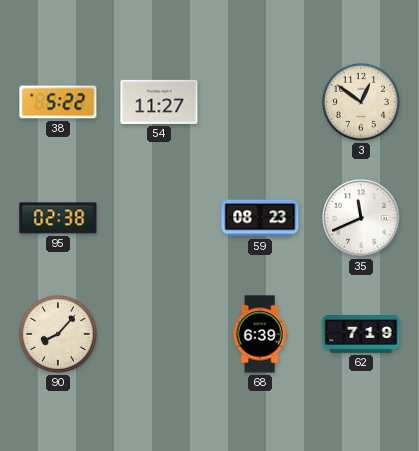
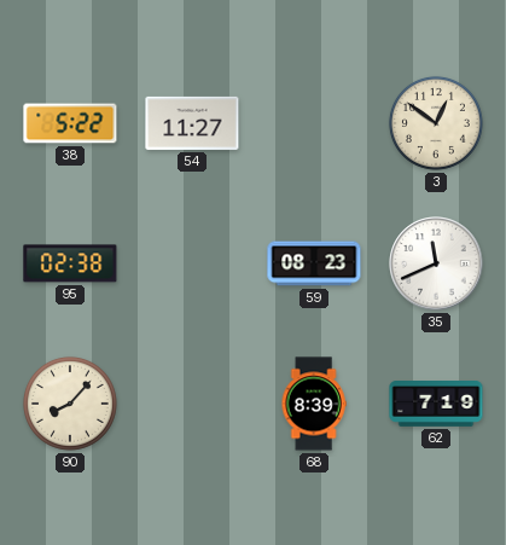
68: 6:39 -> 8:39
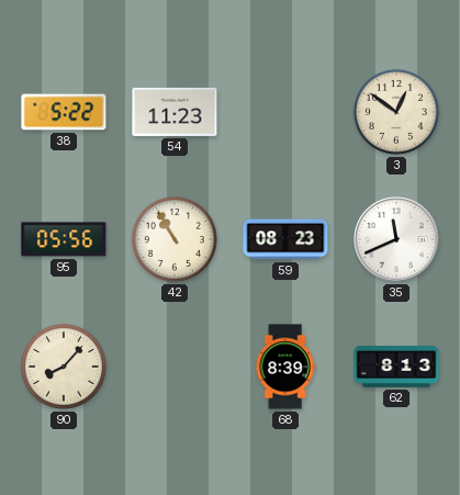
54: 11:27 -> 11:23
95: 02:38 -> 05:56
42: none -> 10:55
62: 7:19 -> 8:13
